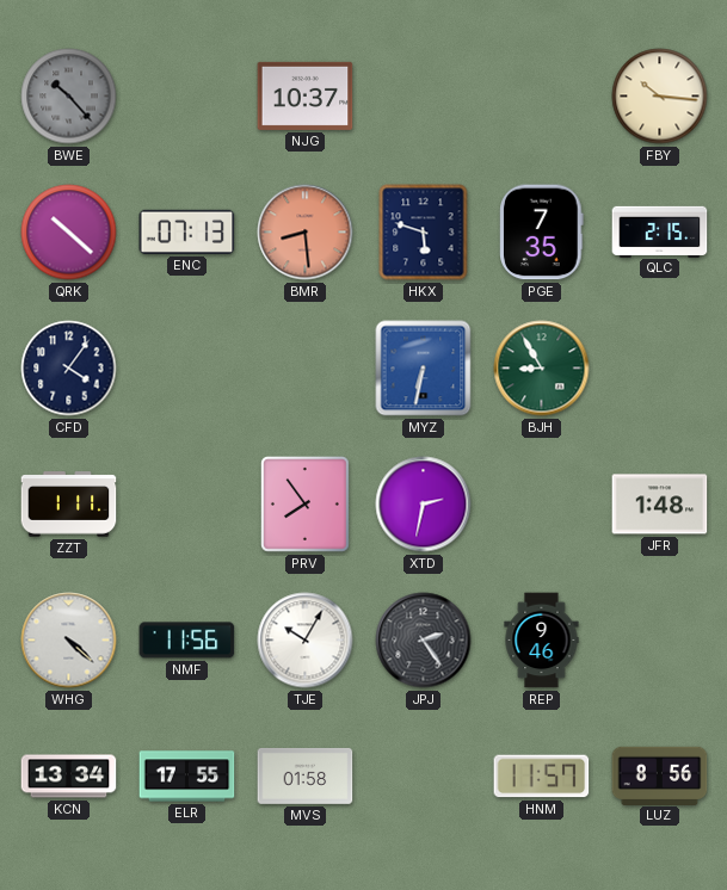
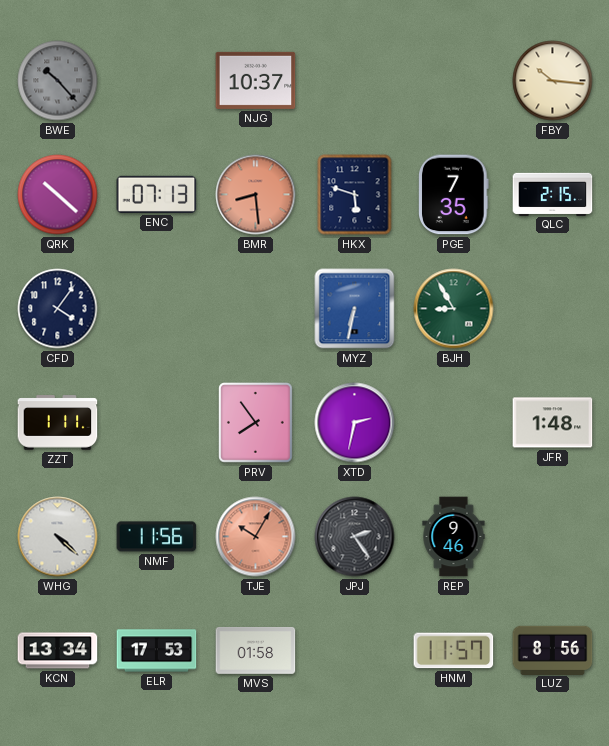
TJE dial: white -> salmon
ELR: 17:55 -> 17:53
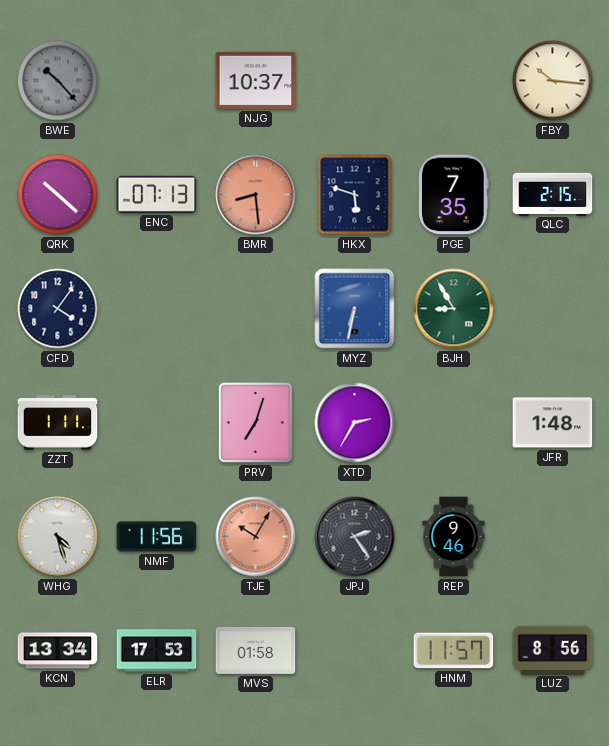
PRV: 7:54 -> 7:03
XTD: 2:32 -> 2:35
WHG: 4:22 -> 4:27
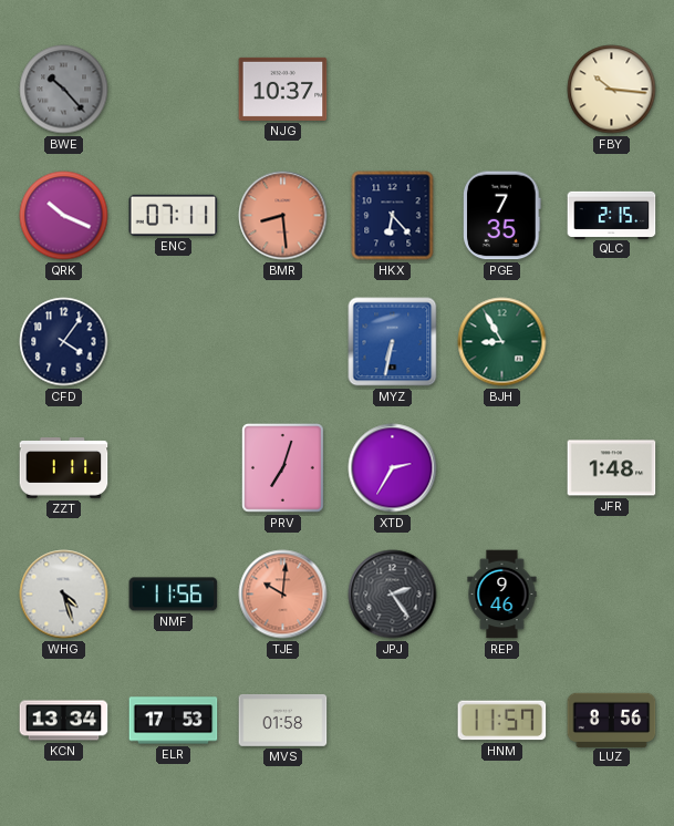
QRK: 10:22 -> 10:19
ENC: 07:13 -> 07:11
HKX: 5:48 -> 6:23
TJE: 10:05 -> 10:01
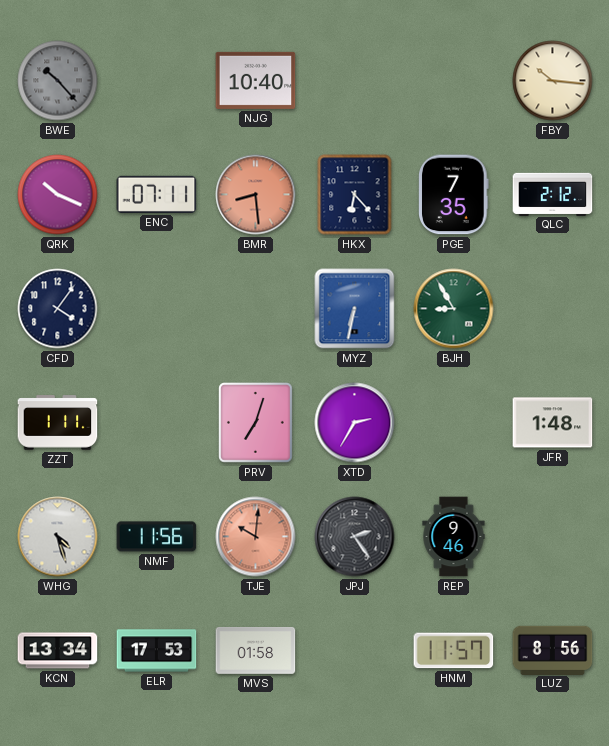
NJG: 10:37 -> 10:40
QLC: 2:15 -> 2:12
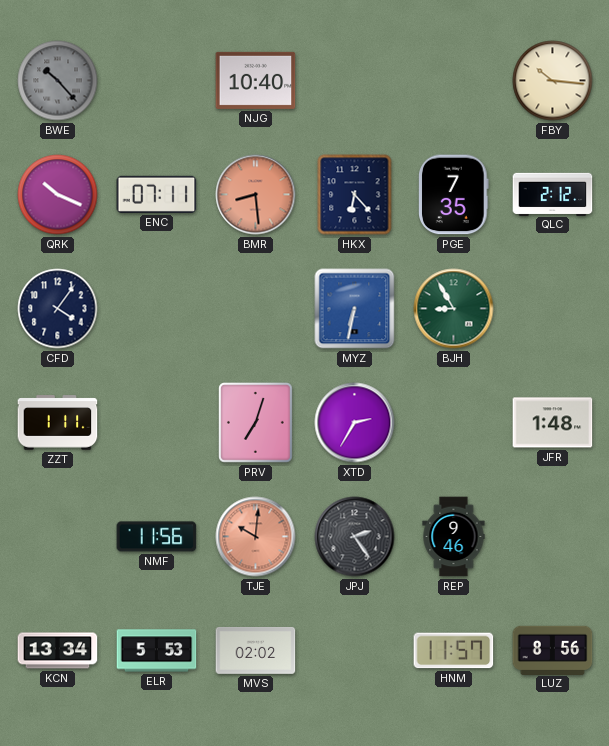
WHG: 4:27 -> none
ELR: 17:53 -> 5:53
MVS: 01:58 -> 02:02
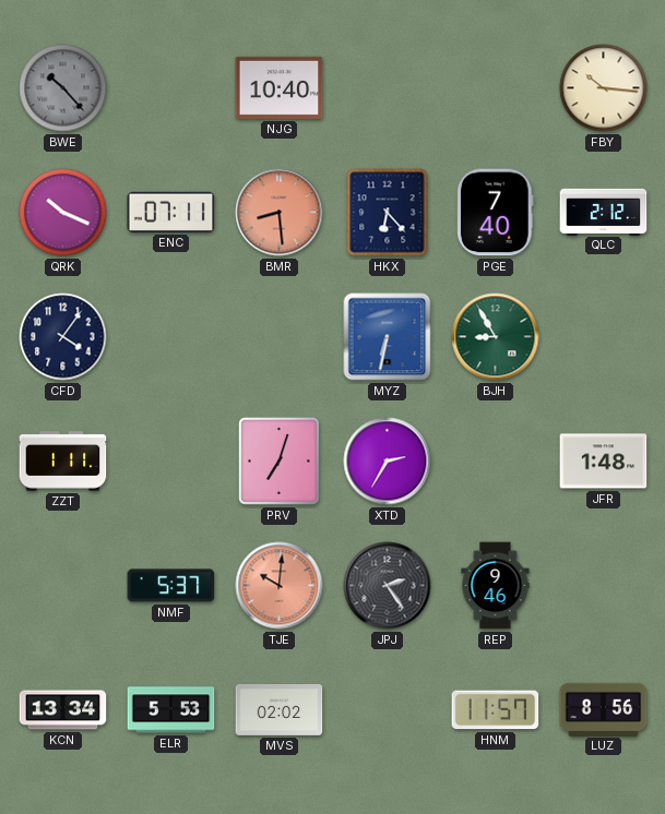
PGE: 7:35 -> 7:40
NMF: 11:56 -> 5:37
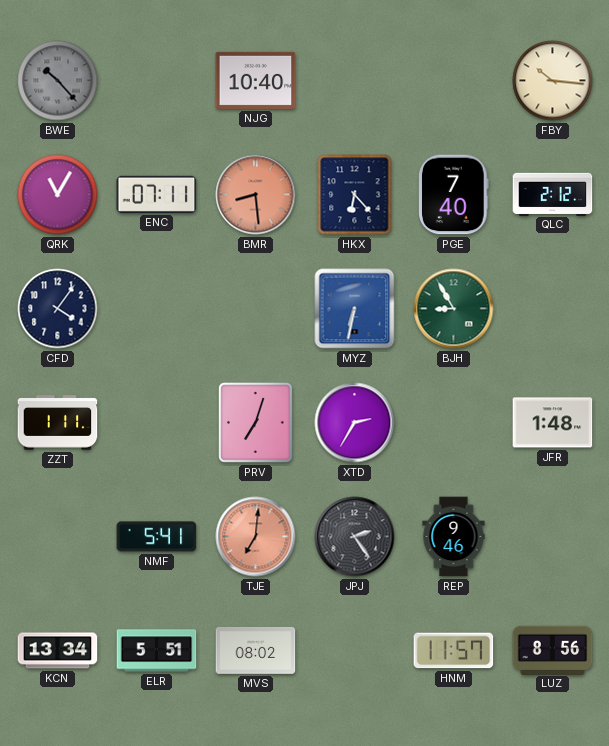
QRK: 10:19 -> 11:05
NMF: 5:37 -> 5:41
TJE: 10:01 -> 7:01
ELR: 5:53 -> 5:51
MVS: 02:02 -> 08:02
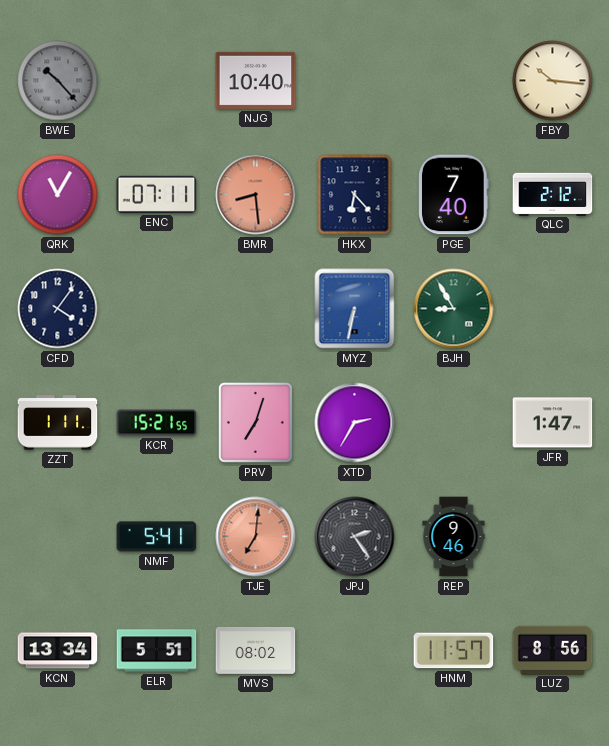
KCR: none -> 15:21
JFR: 1:48 -> 1:47
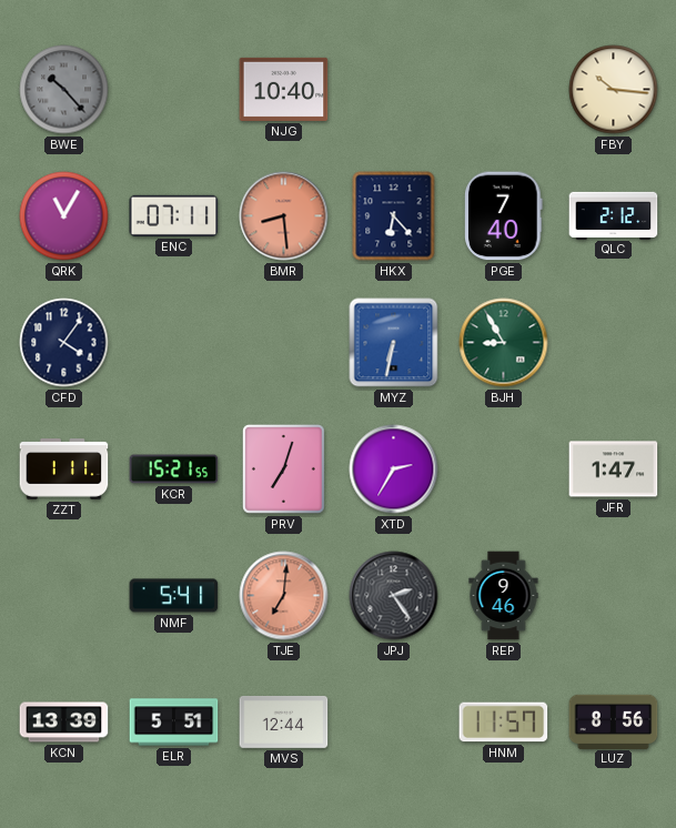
KCN: 13:34 -> 13:39
MVS: 08:02 -> 12:44
